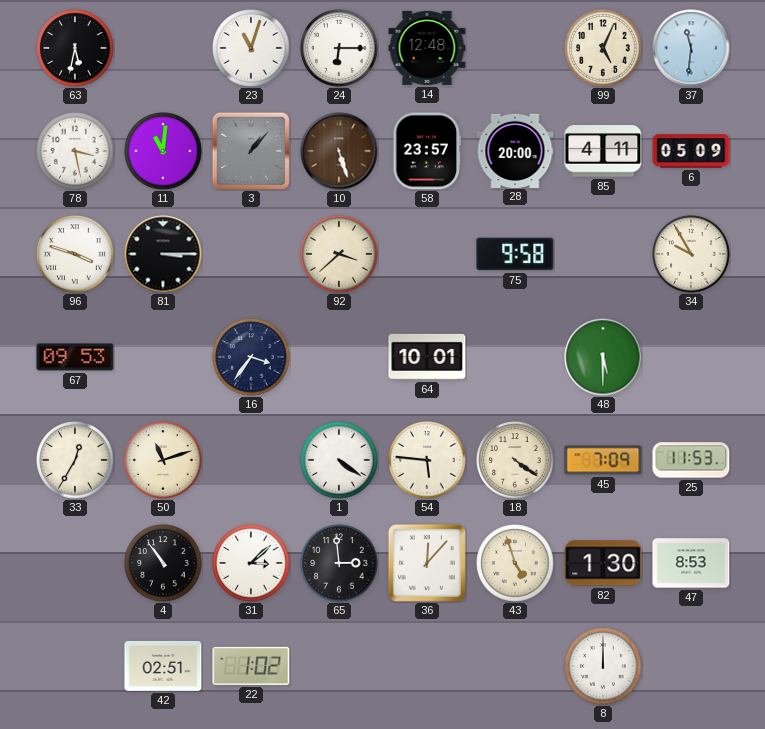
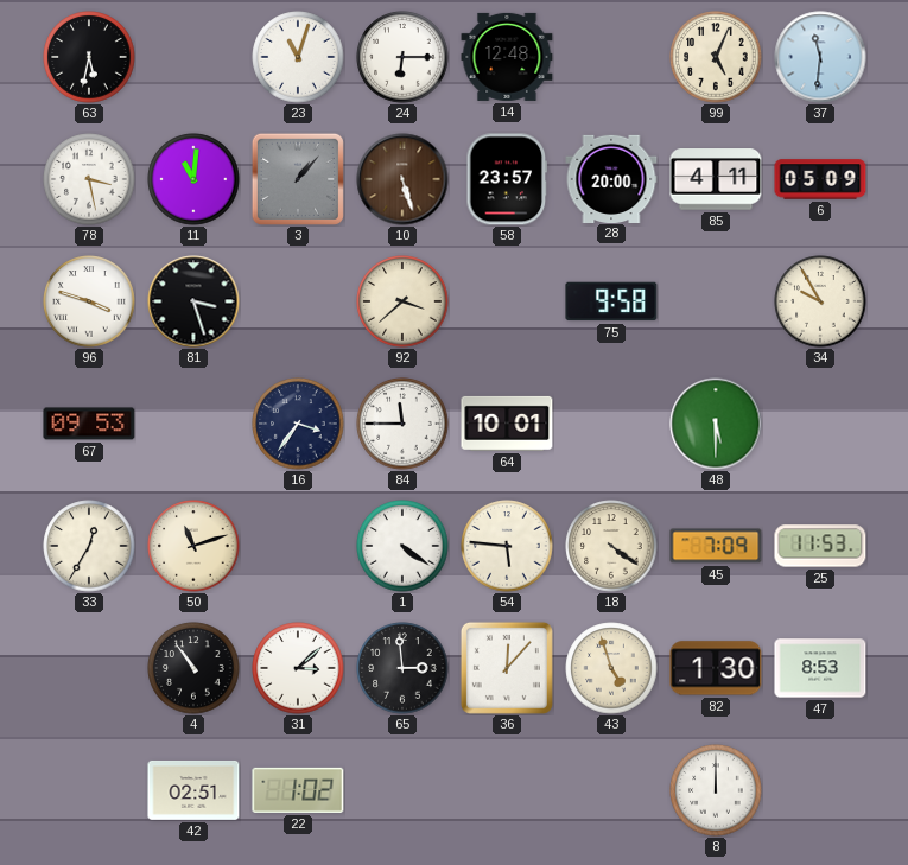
81: 3:15 -> 3:27
84: none -> 11:45
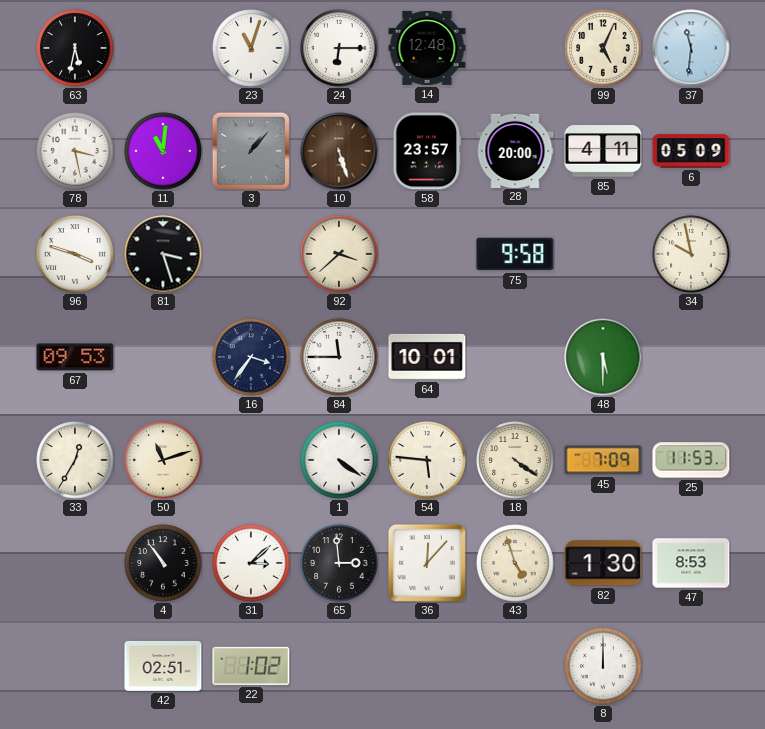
34: 9:55 -> 9:58
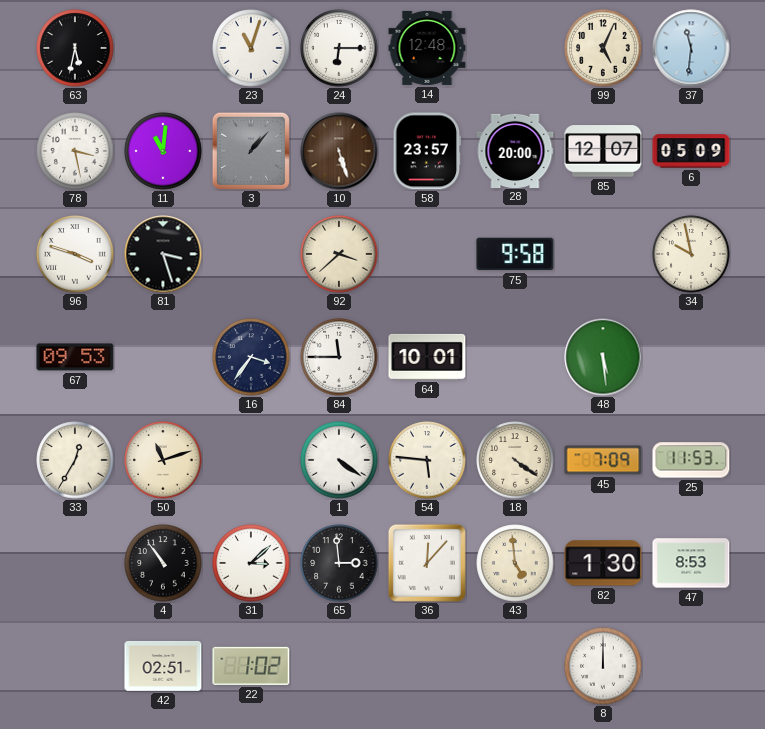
85: 4:11 -> 12:07
48: 5:30 -> 5:29
43: 4:57 -> 4:59
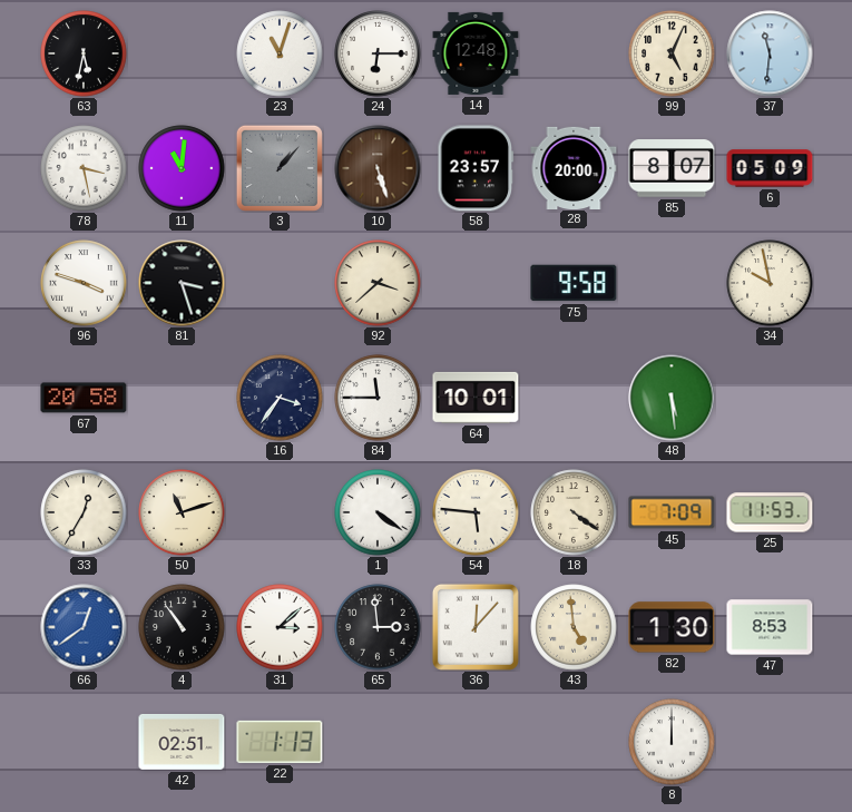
85: 12:07 -> 8:07
67: 09:53 -> 20:58
66: none -> 12:39
22: 1:02 -> 1:13
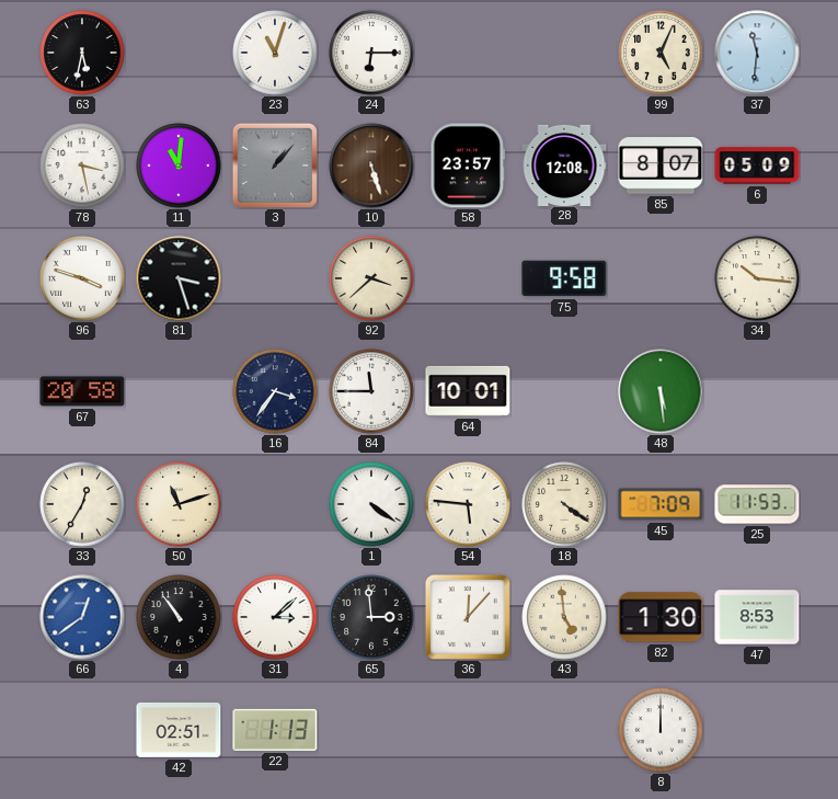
14: 12:48 -> none
28: 20:00 -> 12:08
34: 9:58 -> 10:16
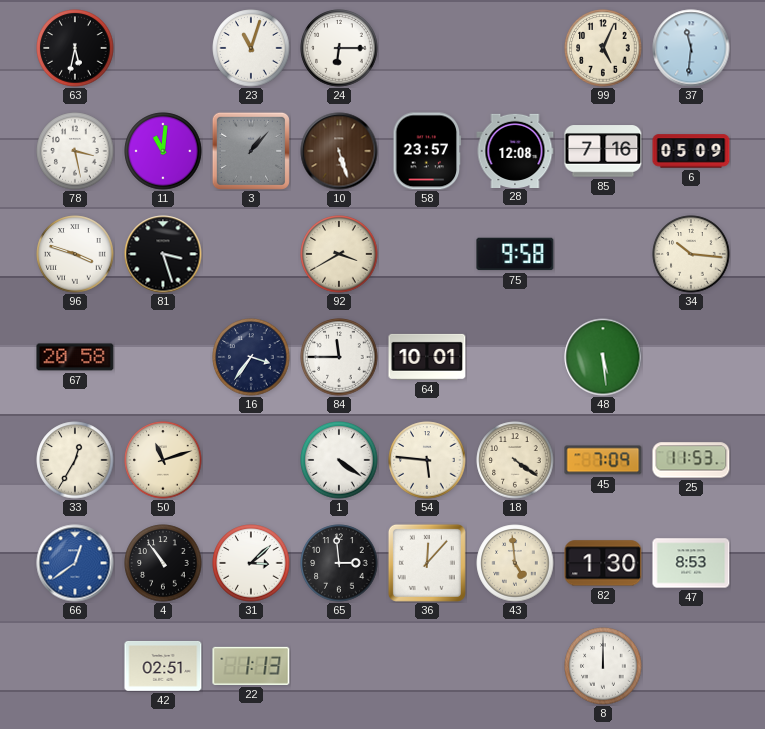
85: 8:07 -> 7:16
92: 3:38 -> 3:40
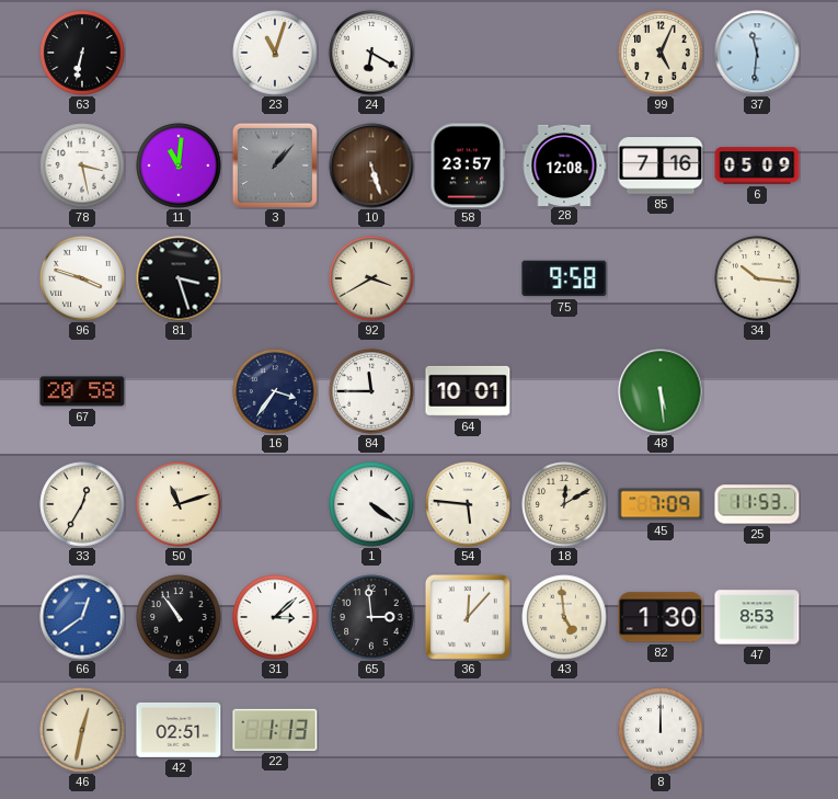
63: 5:32 -> 6:32
24: 6:15 -> 6:20
18: 4:21 -> 12:10
46: none -> 12:32
